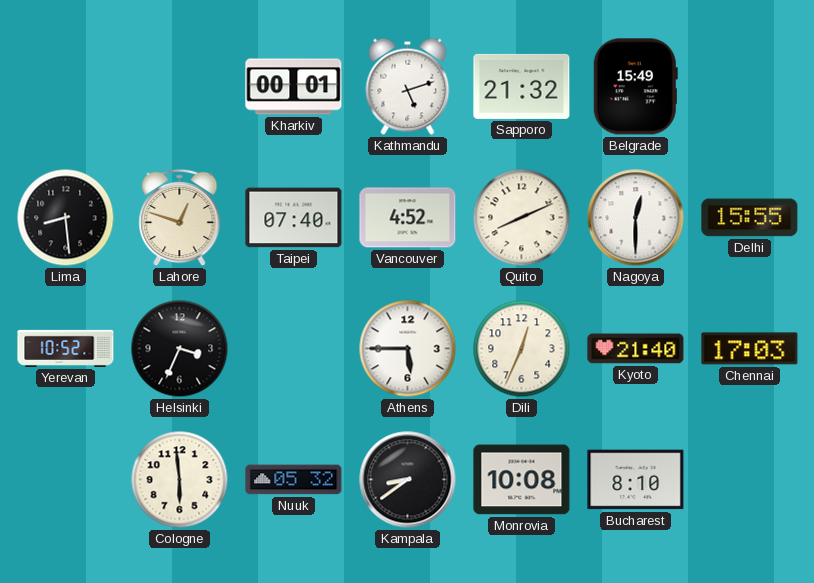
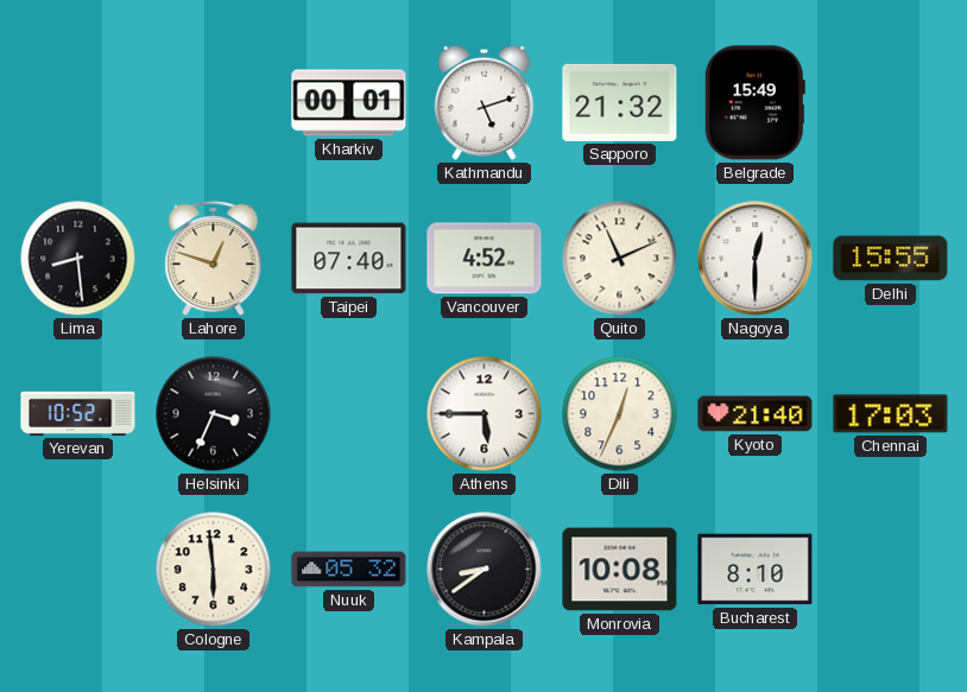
Quito: 8:11 -> 11:11
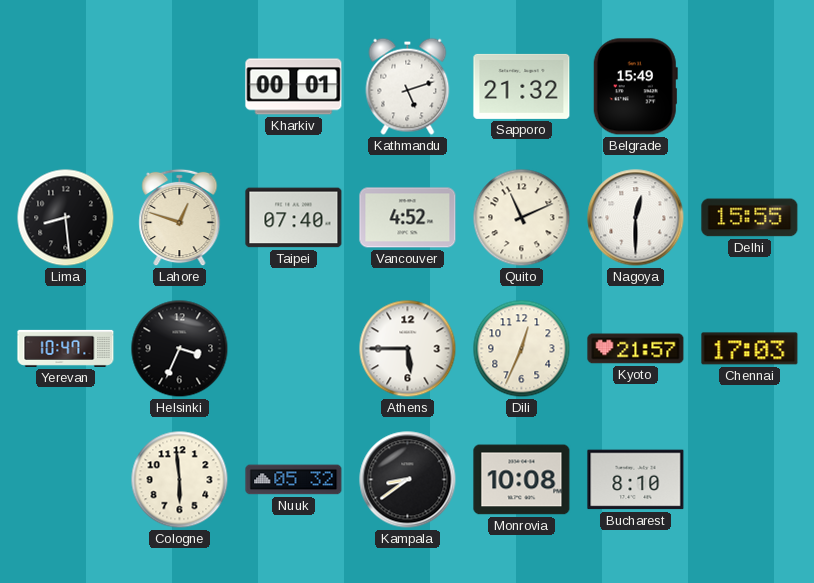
Yerevan: 10:52 -> 10:47
Kyoto: 21:40 -> 21:57
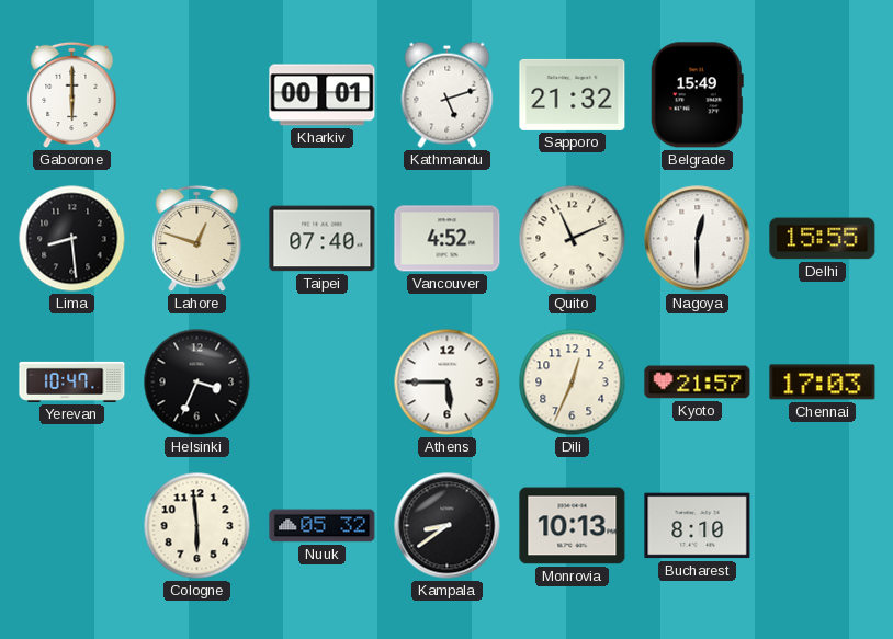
Gaborone: none -> 6:00
Monrovia: 10:08 -> 10:13
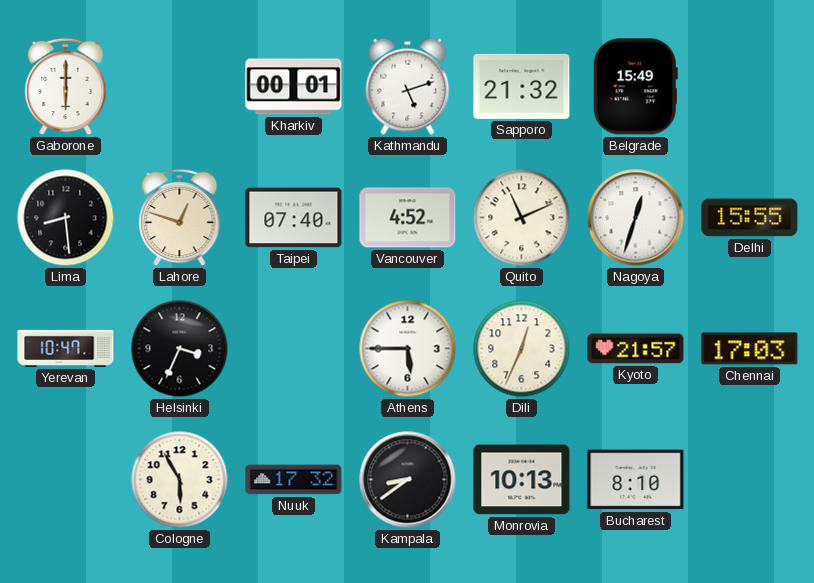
Nagoya: 12:30 -> 12:33
Cologne: 5:59 -> 5:55
Nuuk: 05:32 -> 17:32
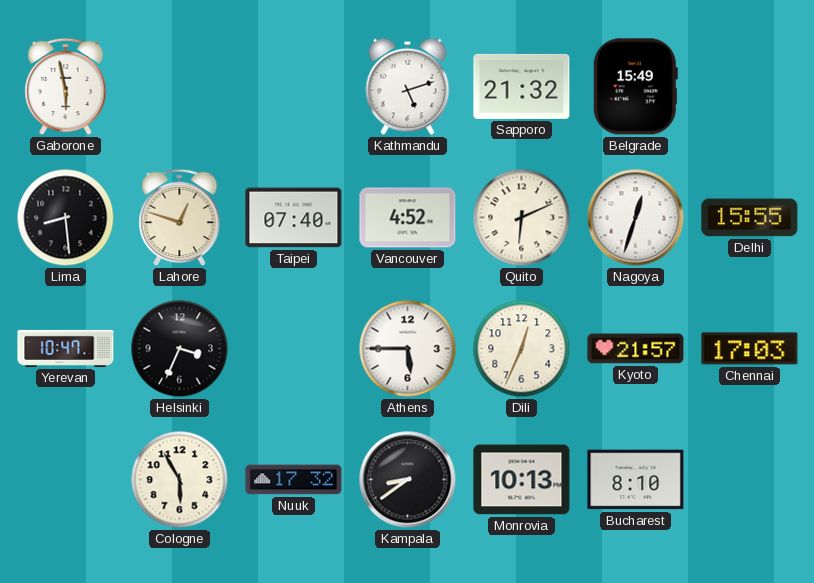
Gaborone: 6:00 -> 5:58
Kharkiv: 00:01 -> none
Quito: 11:11 -> 6:11
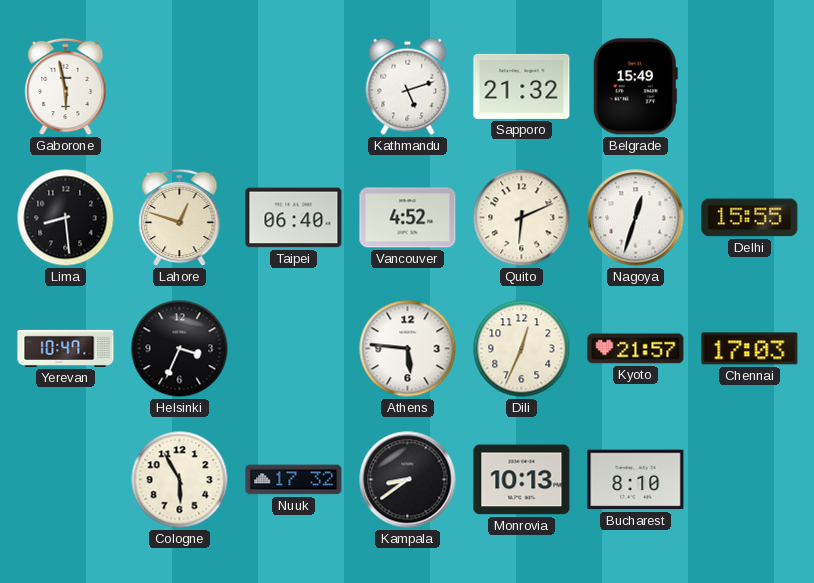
Taipei: 07:40 -> 06:40
Athens: 5:45 -> 5:46
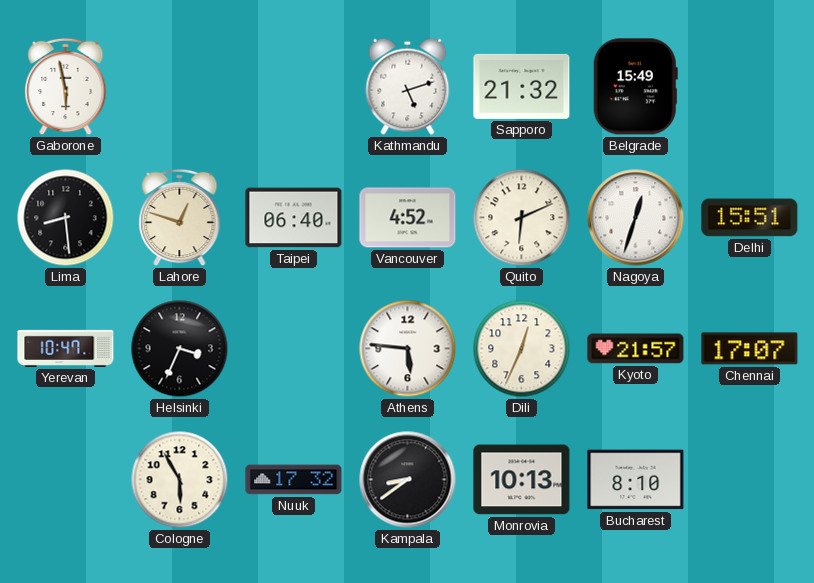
Delhi: 15:55 -> 15:51
Chennai: 17:03 -> 17:07
